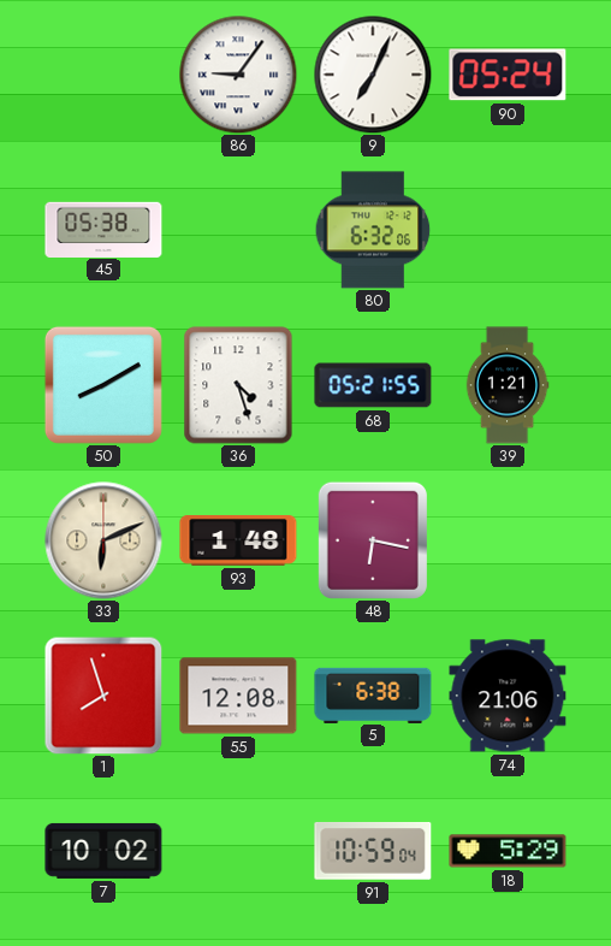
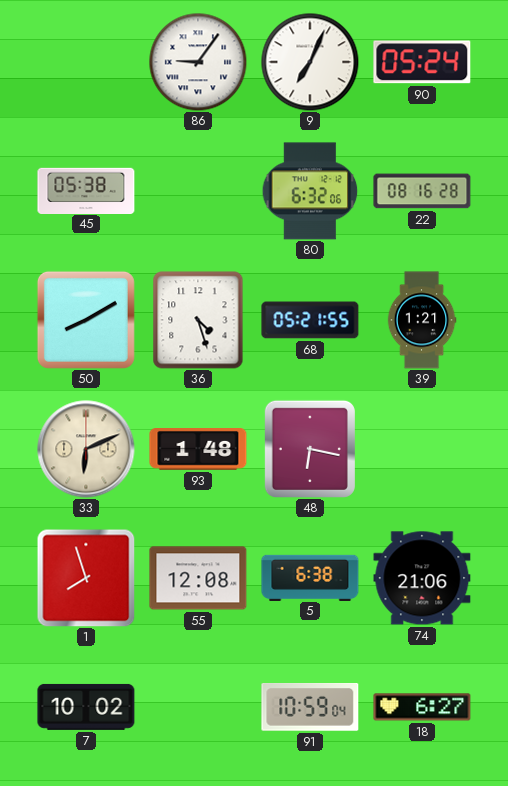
22: none -> 08:16
18: 5:29 -> 6:27
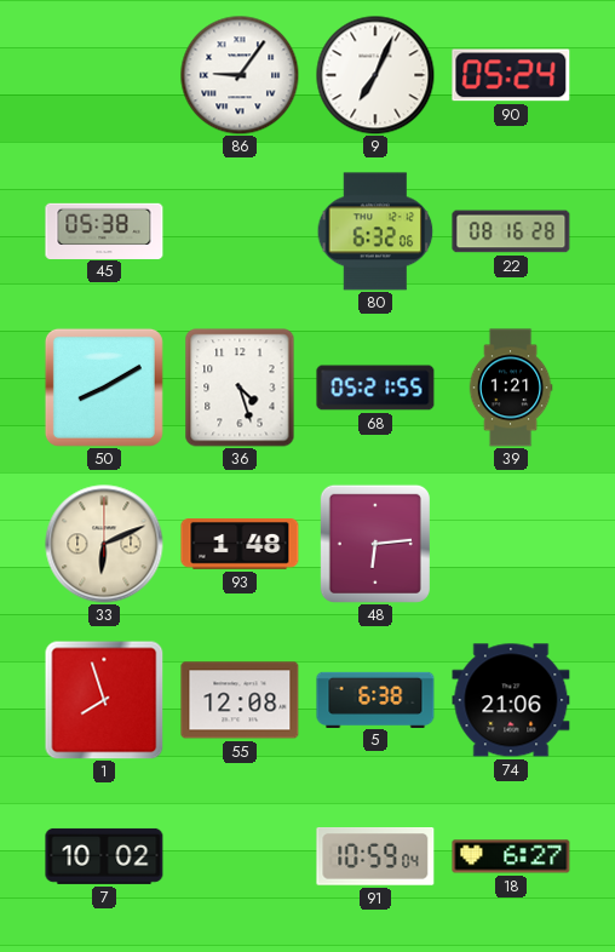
48: 6:17 -> 6:14
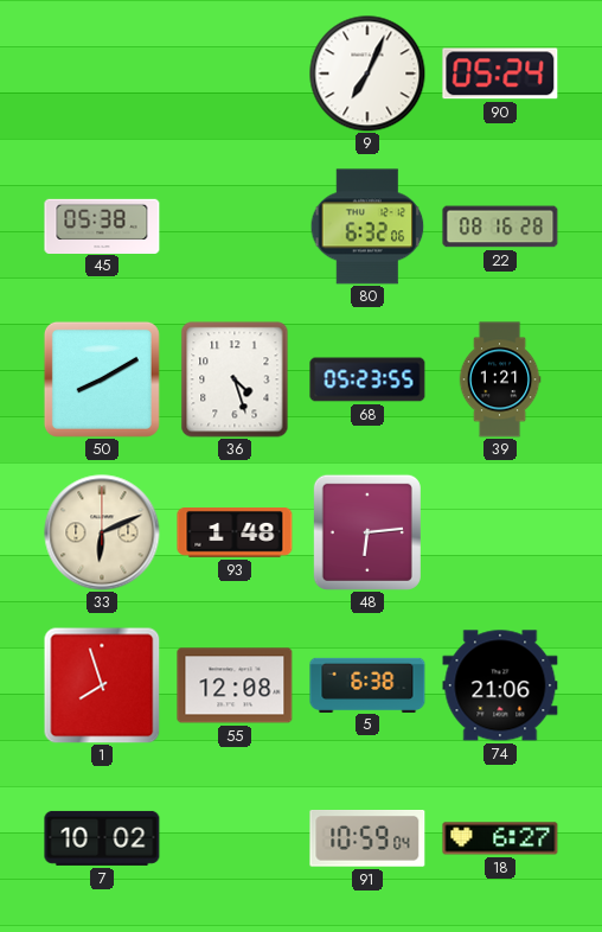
86: 9:06 -> none
68: 05:21 -> 05:23
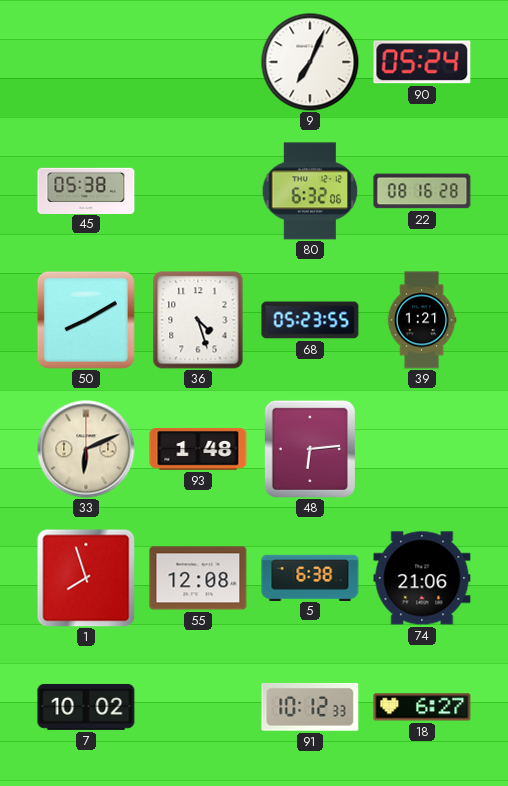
91: 10:59 -> 10:12
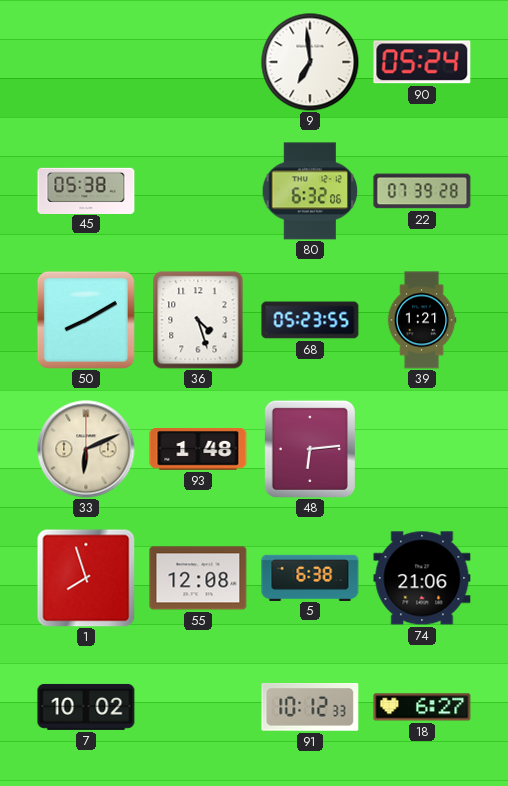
9: 7:04 -> 6:59
22: 08:16 -> 07:39
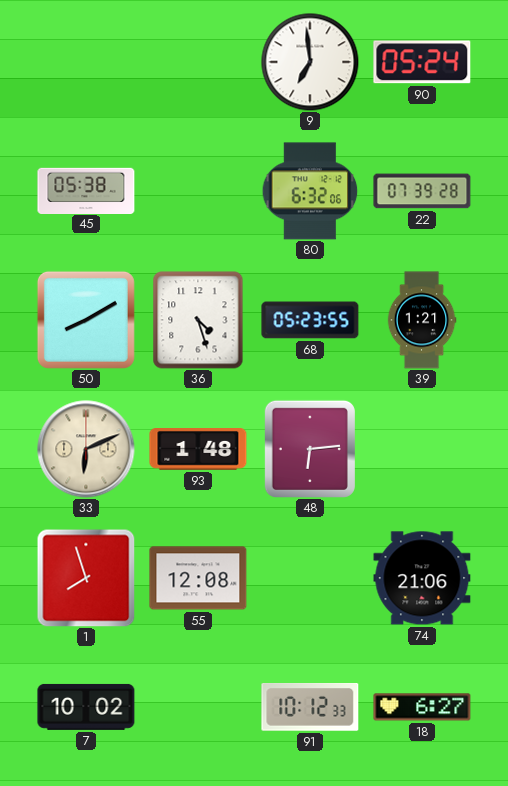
5: 6:38 -> none
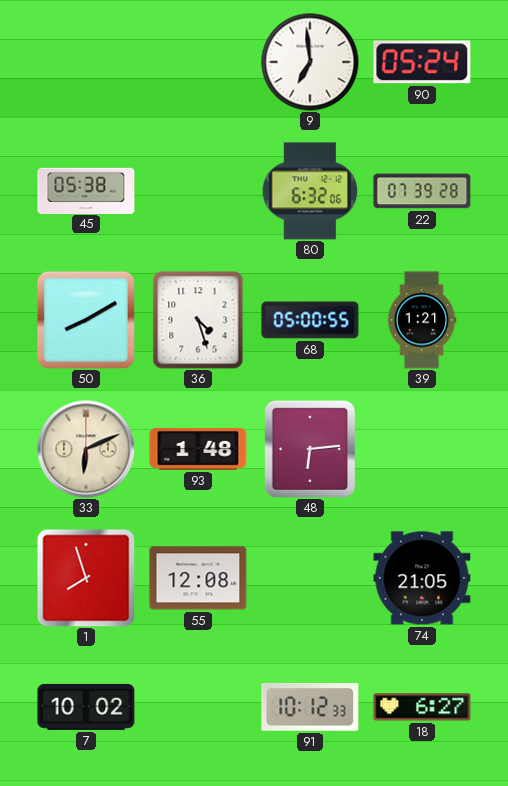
68: 05:23 -> 05:00
74: 21:06 -> 21:05
